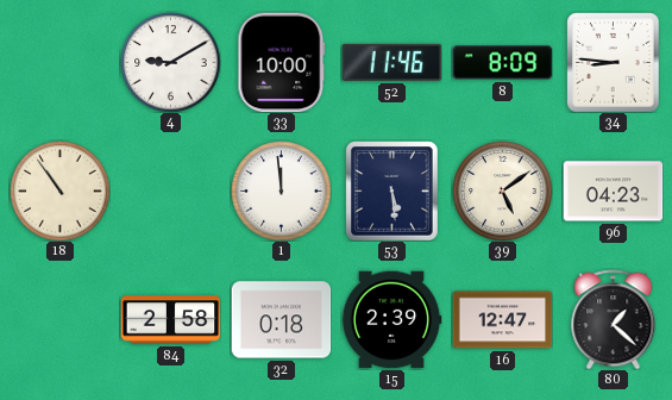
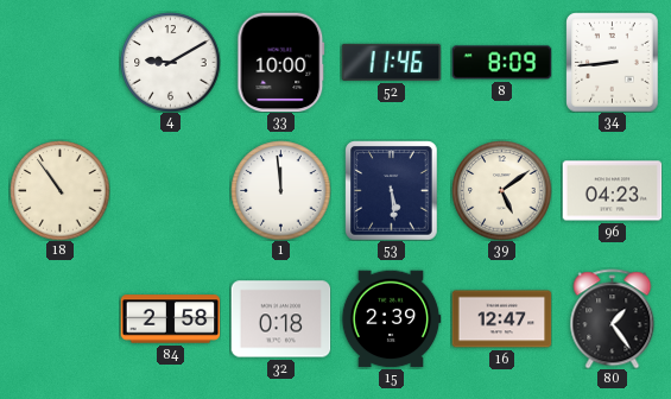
34: 8:46 -> 8:44
80: 1:22 -> 1:24
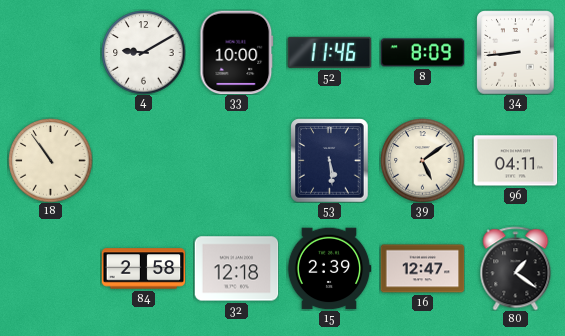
1: 11:59 -> none
96: 04:23 -> 04:11
32: 0:18 -> 12:18
80: 1:24 -> 1:21
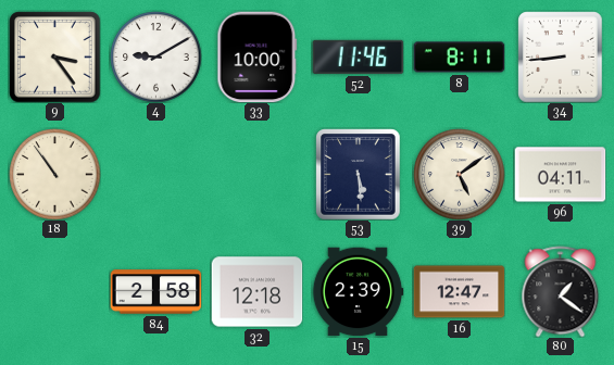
9: none -> 3:24
8: 8:09 -> 8:11
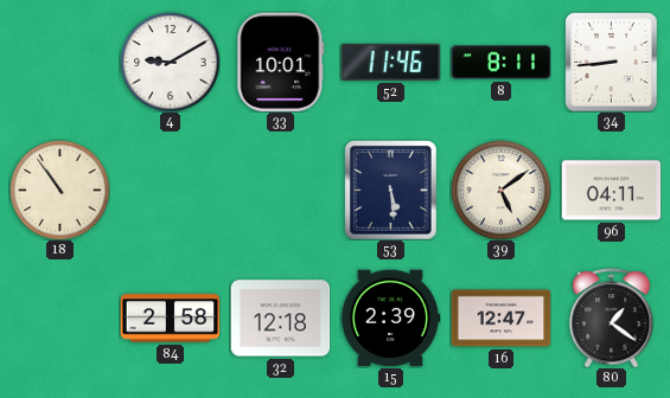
9: 3:24 -> none
33: 10:00 -> 10:01
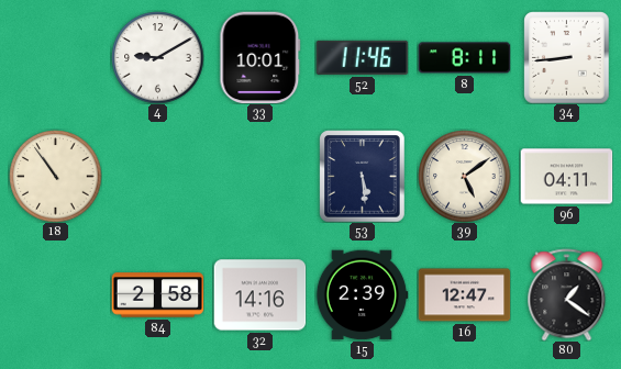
32: 12:18 -> 14:16
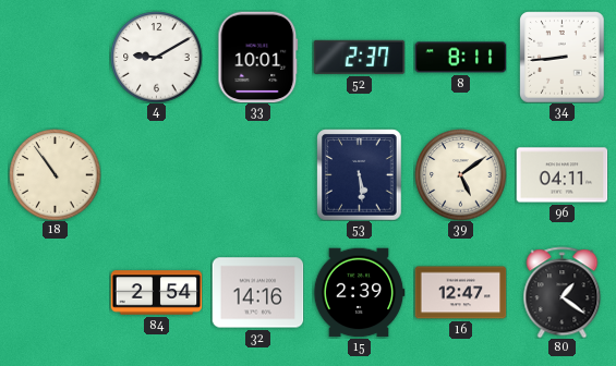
52: 11:46 -> 2:37
84: 2:58 -> 2:54
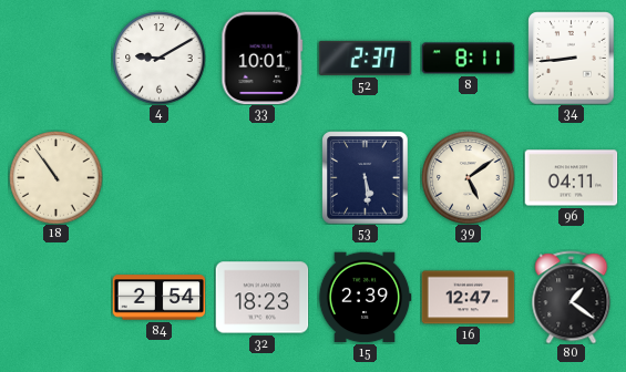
32: 14:16 -> 18:23
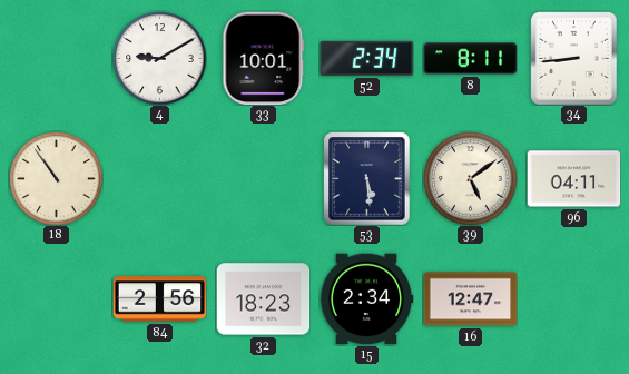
52: 2:37 -> 2:34
84: 2:54 -> 2:56
15: 2:39 -> 2:34
80: 1:21 -> none
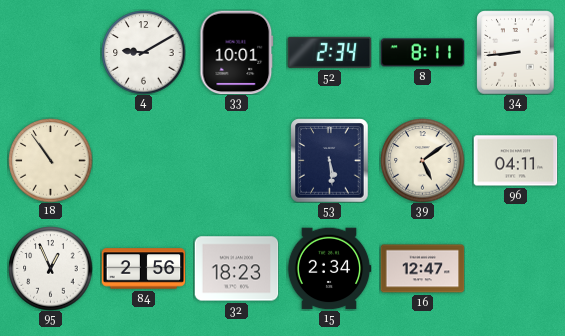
95: none -> 12:56
